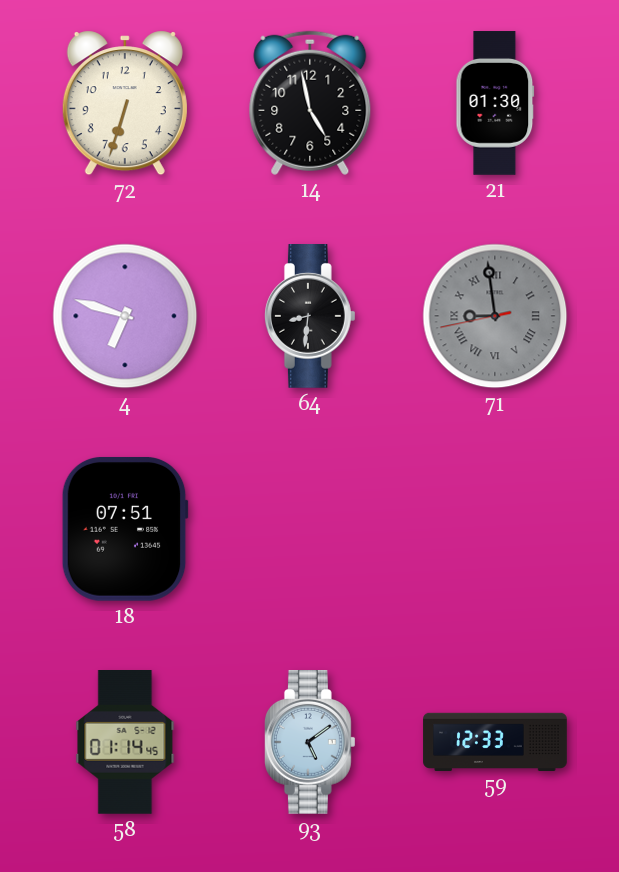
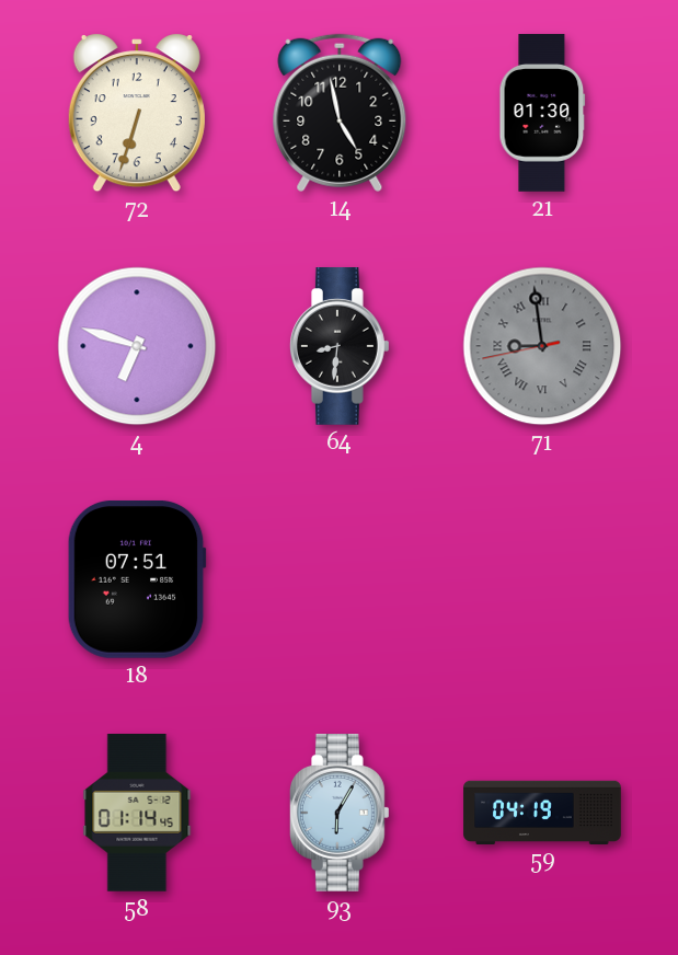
93: 5:09 -> 6:05
59: 12:33 -> 04:19
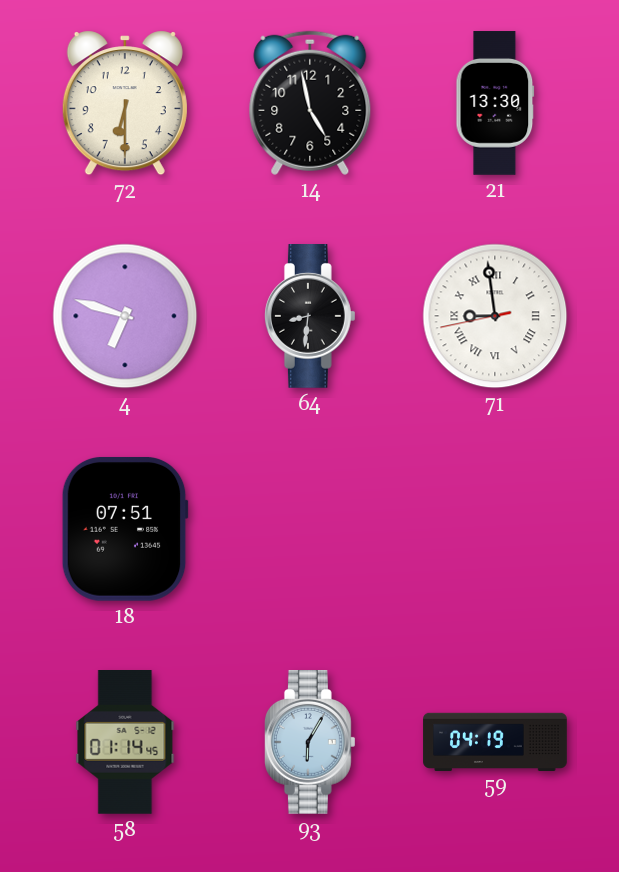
72: 6:33 -> 6:30
21: 01:30 -> 13:30
71 dial: grey -> white
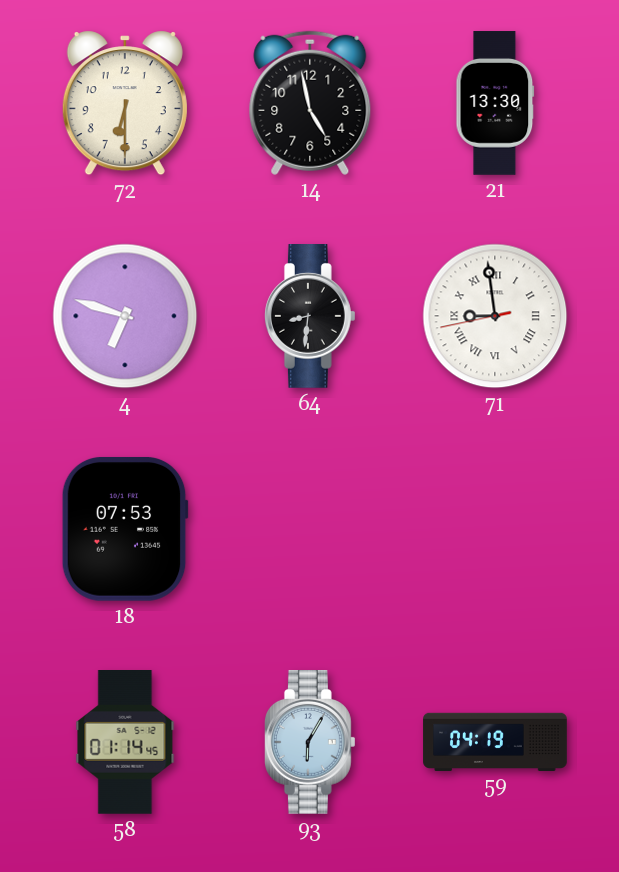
18: 07:51 -> 07:53
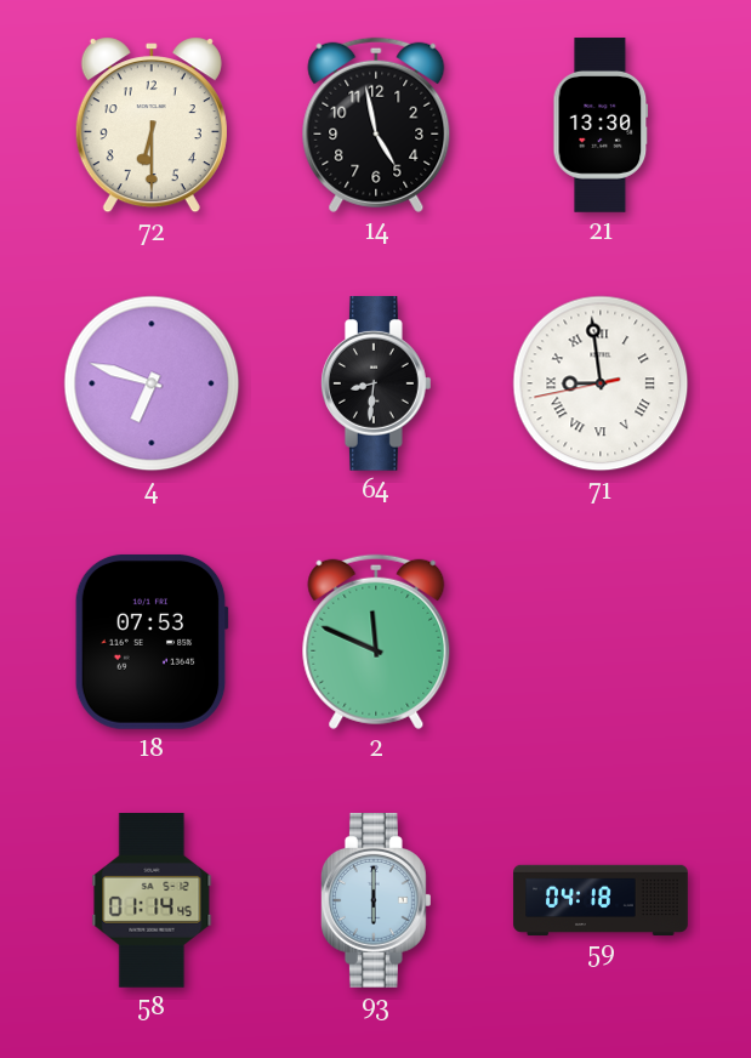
2: none -> 11:49
93: 6:05 -> 6:00
59: 04:19 -> 04:18
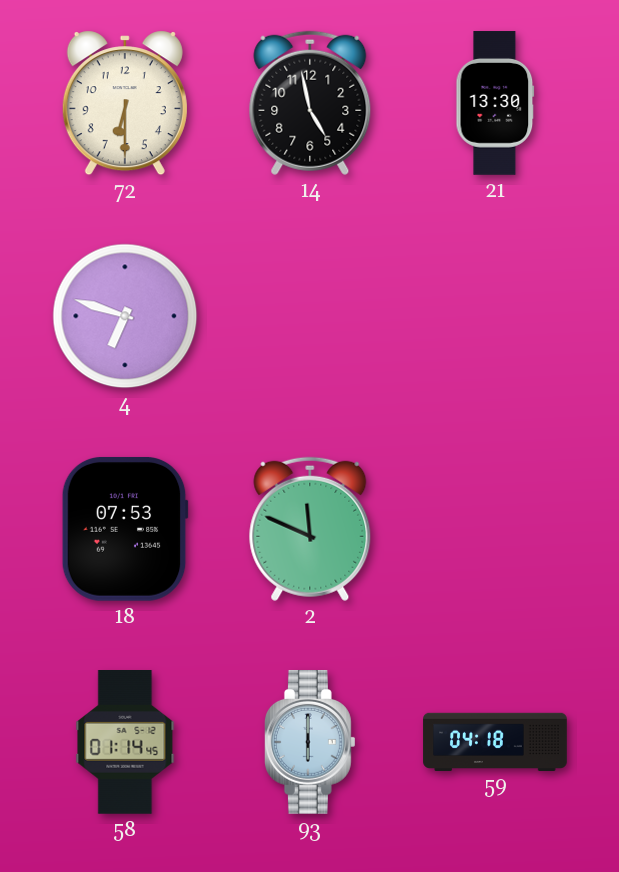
64: 8:31 -> none
71: 8:58 -> none
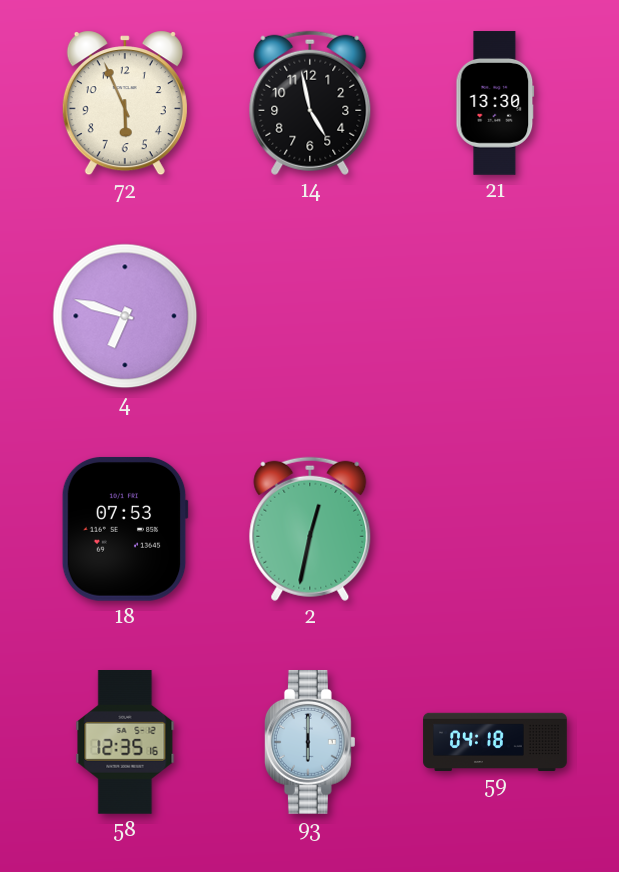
72: 6:30 -> 5:56
2: 11:49 -> 12:32
58: 01:14 -> 12:35
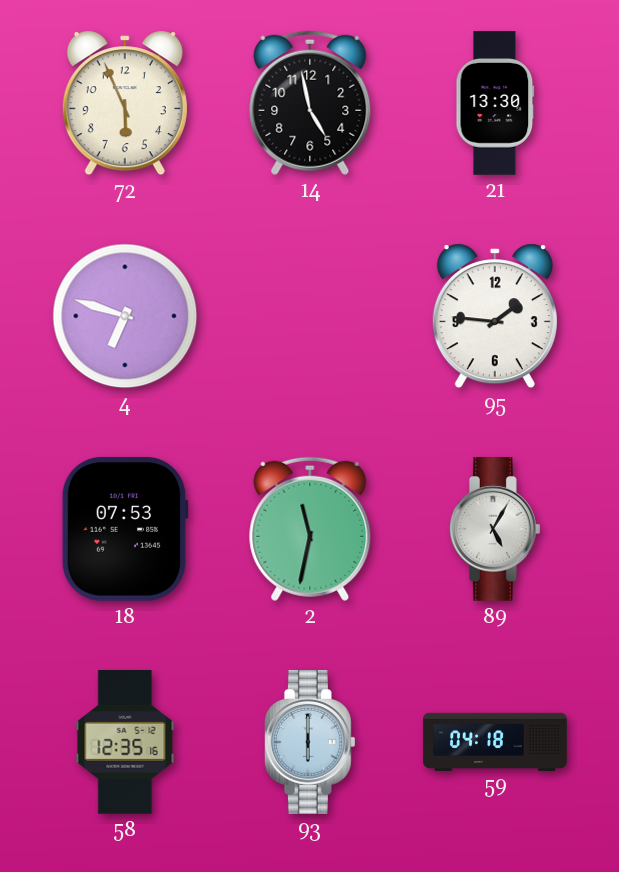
95: none -> 1:46
2: 12:32 -> 11:32
89: none -> 5:05
